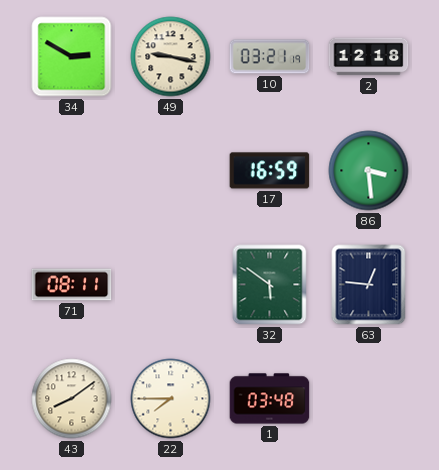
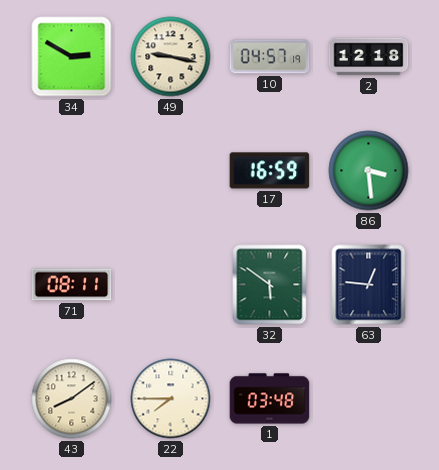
10: 03:21 -> 04:57
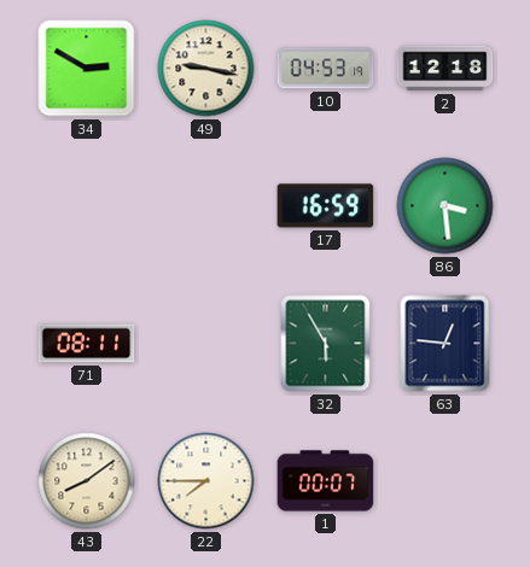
10: 04:57 -> 04:53
32: 5:51 -> 5:55
1: 03:48 -> 00:07
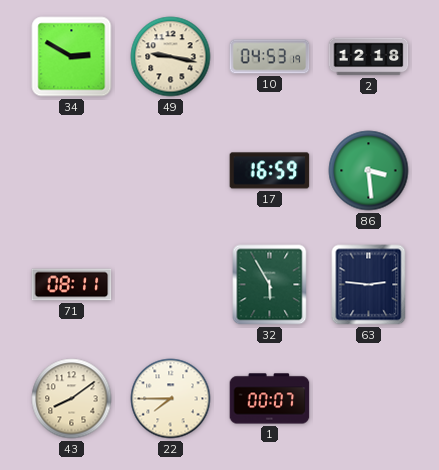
63: 12:46 -> 2:46
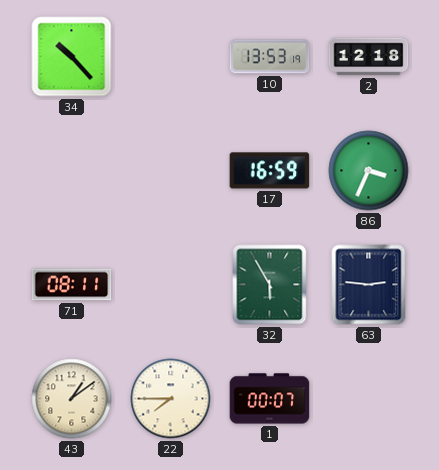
34: 2:50 -> 10:23
49: 9:17 -> none
10: 04:53 -> 13:53
86: 3:29 -> 3:34
43: 8:09 -> 1:09
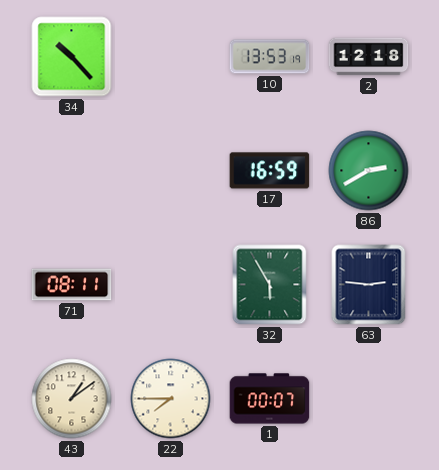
86: 3:34 -> 2:40
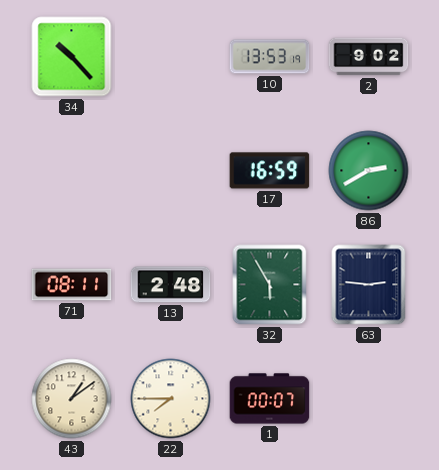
2: 12:18 -> 9:02
13: none -> 2:48
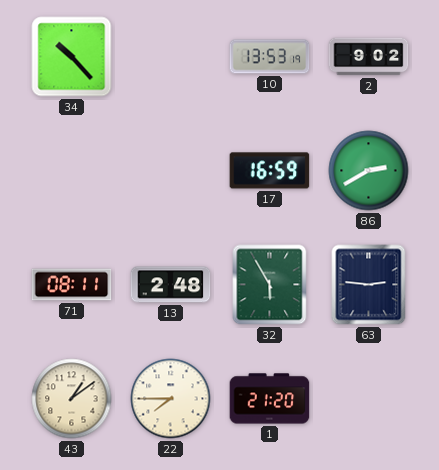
1: 00:07 -> 21:20
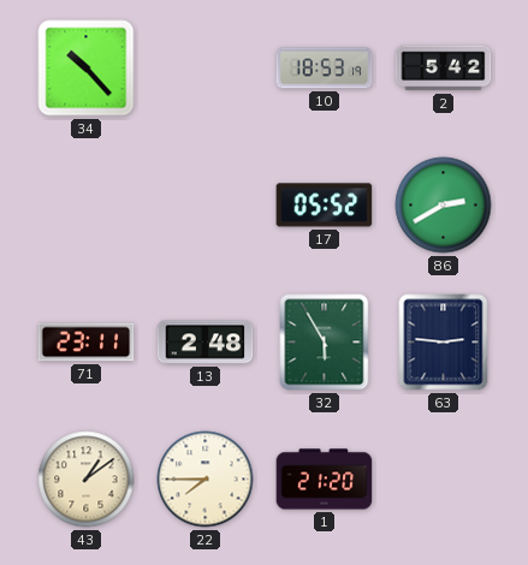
10: 13:53 -> 18:53
2: 9:02 -> 5:42
17: 16:59 -> 05:52
71: 08:11 -> 23:11
